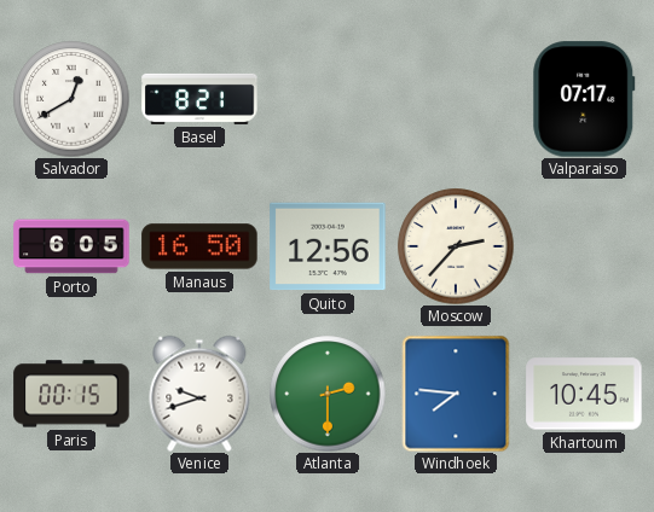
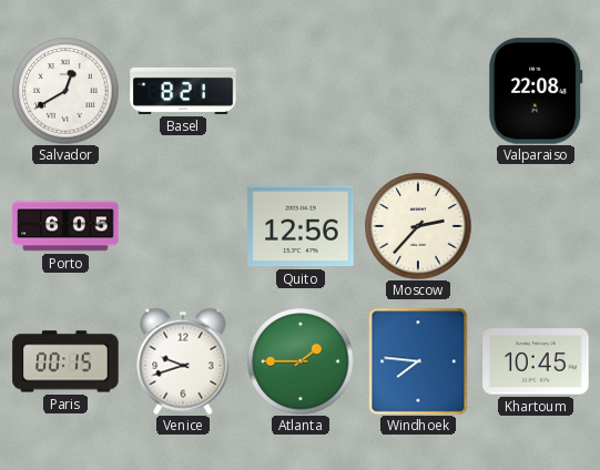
Valparaiso: 07:17 -> 22:08
Manaus: 16:50 -> none
Atlanta: 2:30 -> 1:45
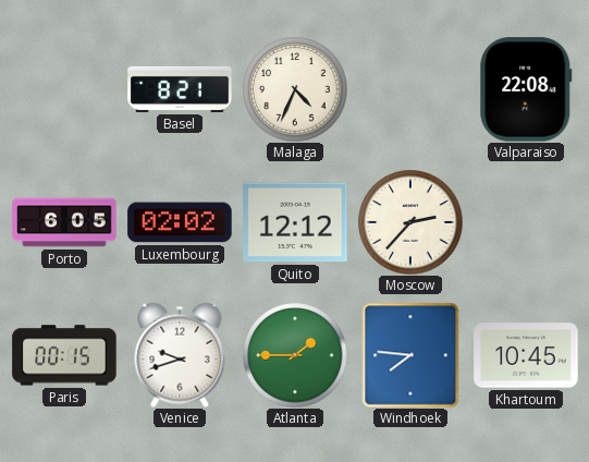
Salvador: 12:40 -> none
Malaga: none -> 4:34
Luxembourg: none -> 02:02
Quito: 12:56 -> 12:12
